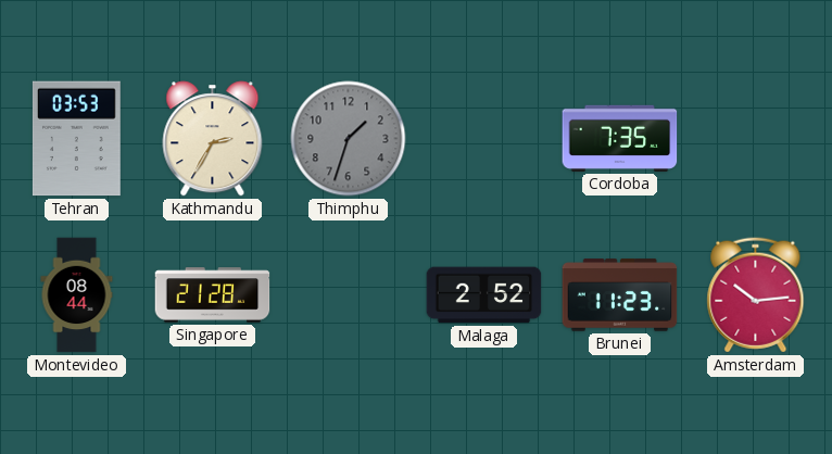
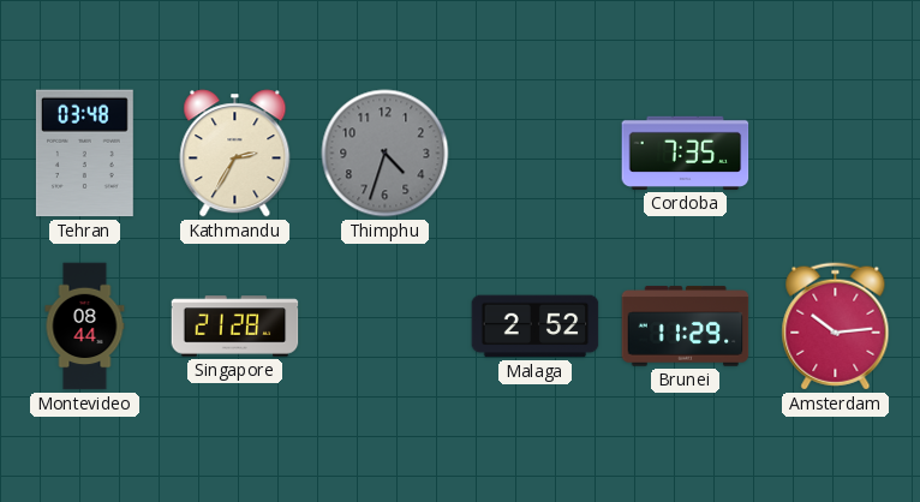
Tehran: 03:53 -> 03:48
Thimphu: 1:33 -> 4:33
Brunei: 11:23 -> 11:29
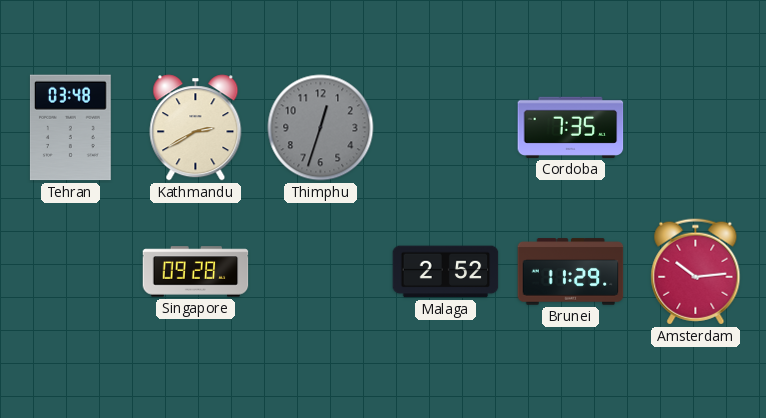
Kathmandu: 2:35 -> 2:40
Thimphu: 4:33 -> 12:33
Montevideo: 08:44 -> none
Singapore: 21:28 -> 09:28
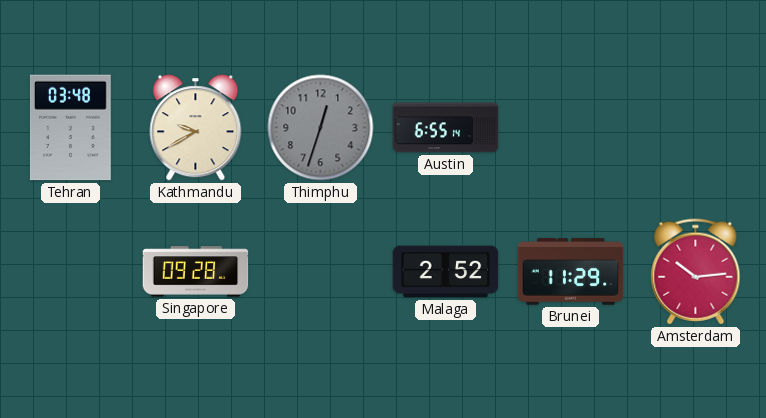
Kathmandu: 2:40 -> 9:40
Austin: none -> 6:55
Cordoba: 7:35 -> none
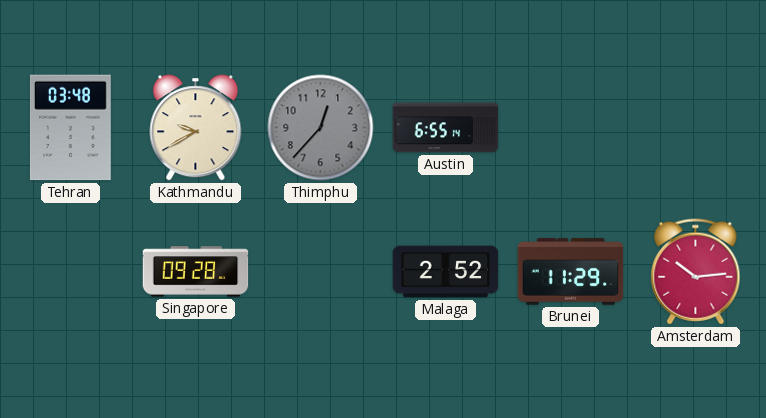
Thimphu: 12:33 -> 12:37
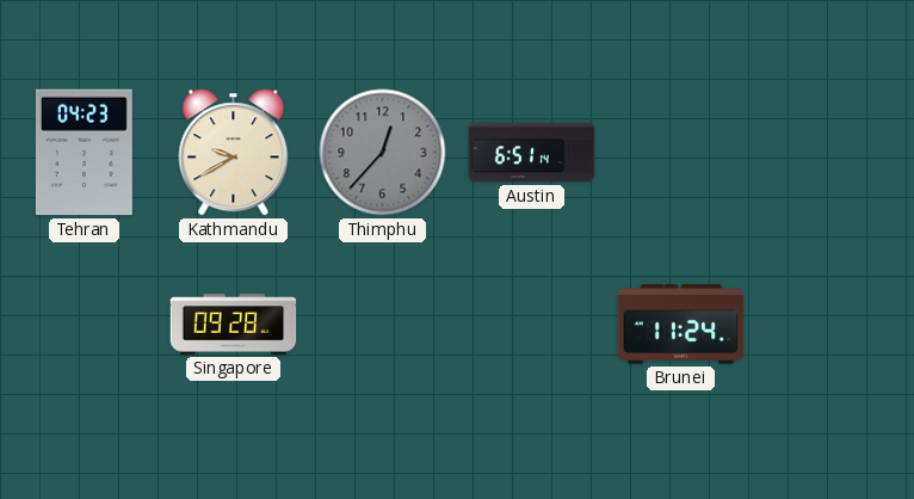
Tehran: 03:48 -> 04:23
Austin: 6:55 -> 6:51
Malaga: 2:52 -> none
Brunei: 11:29 -> 11:24
Amsterdam: 10:14 -> none
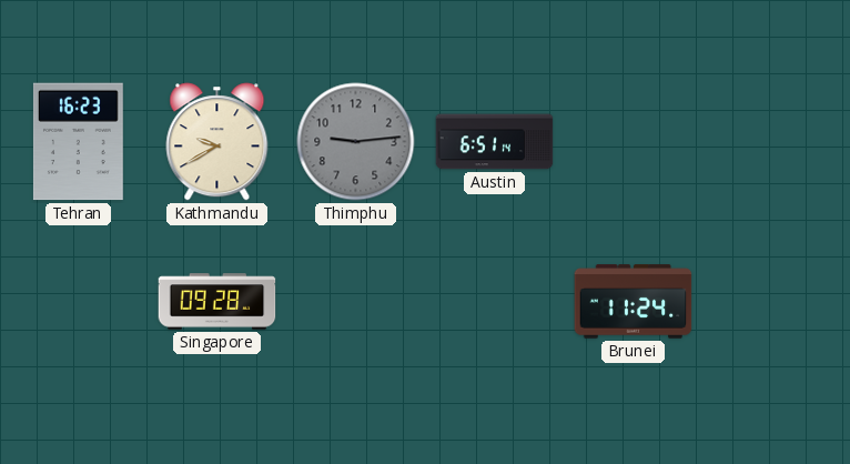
Tehran: 04:23 -> 16:23
Thimphu: 12:37 -> 9:14
